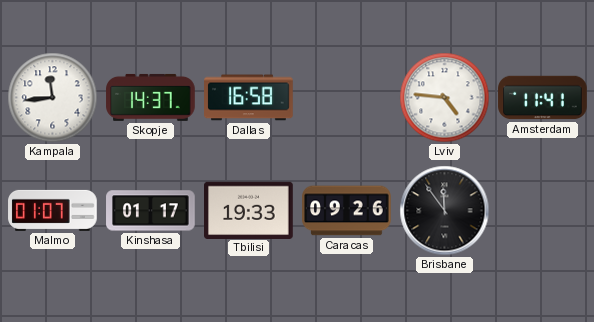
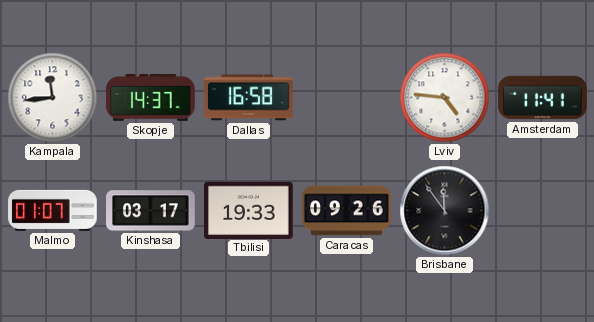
Kinshasa: 01:17 -> 03:17
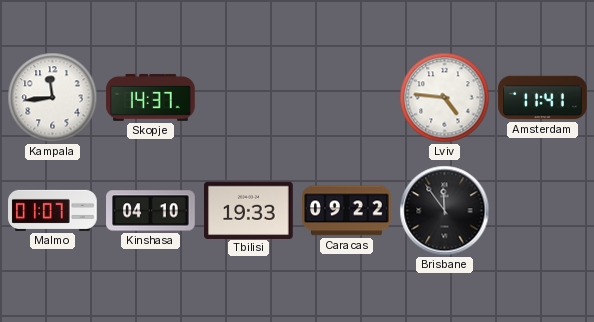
Dallas: 16:58 -> none
Kinshasa: 03:17 -> 04:10
Caracas: 09:26 -> 09:22
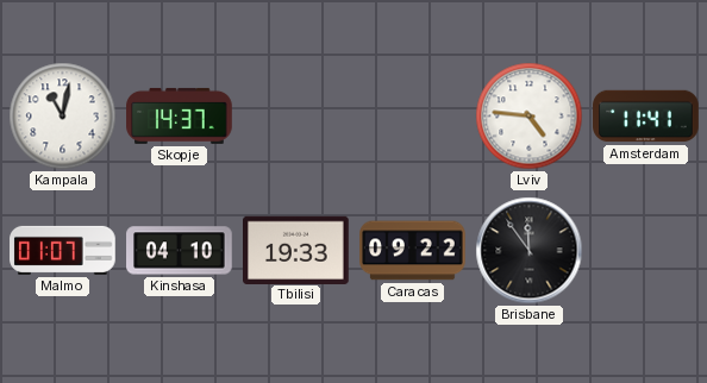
Kampala: 11:44 -> 11:02
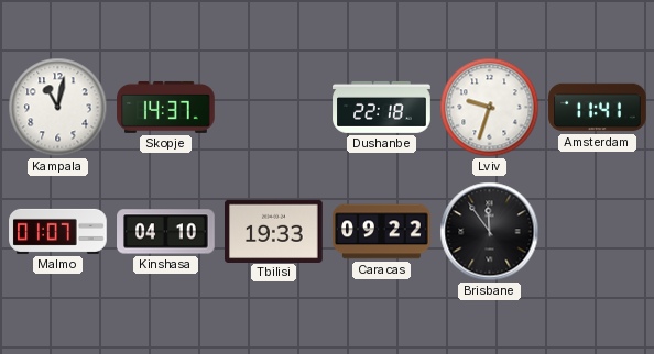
Dushanbe: none -> 22:18
Lviv: 4:46 -> 9:33
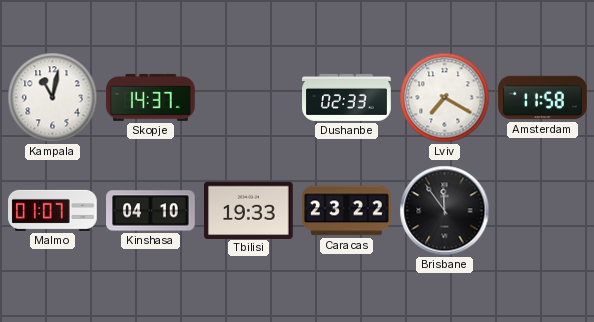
Dushanbe: 22:18 -> 02:33
Lviv: 9:33 -> 7:20
Amsterdam: 11:41 -> 11:58
Caracas: 09:22 -> 23:22
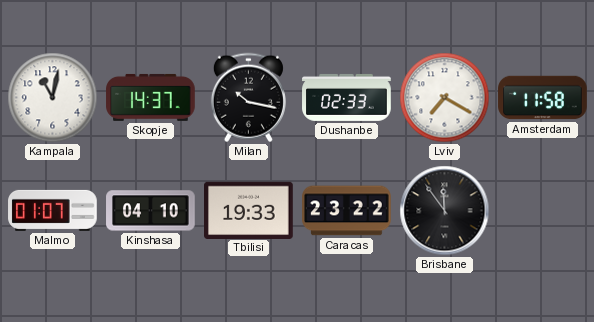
Milan: none -> 10:17
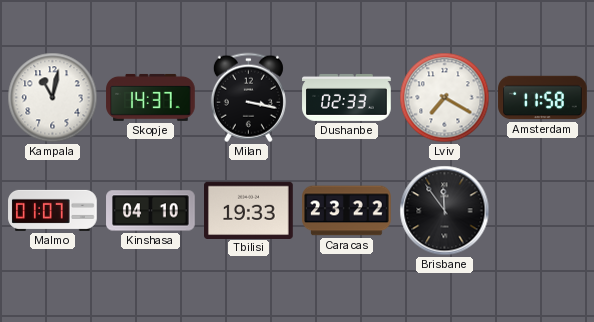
Milan: 10:17 -> 3:17
